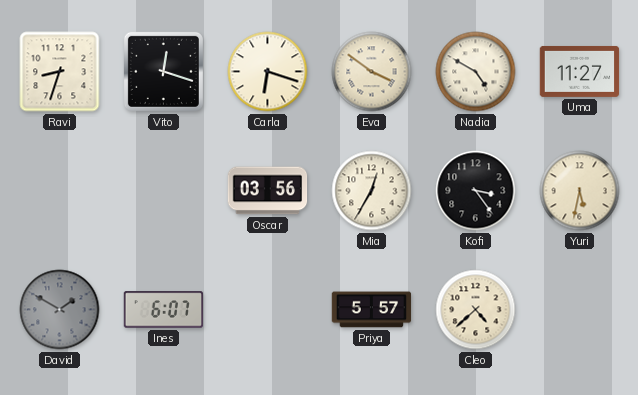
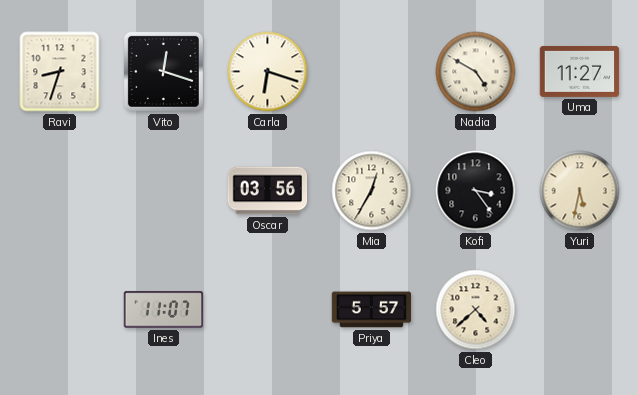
Eva: 3:51 -> none
David: 1:50 -> none
Ines: 6:07 -> 11:07
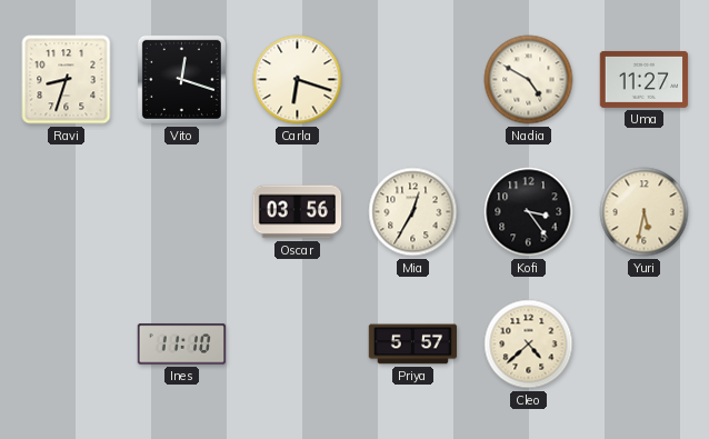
Ines: 11:07 -> 11:10
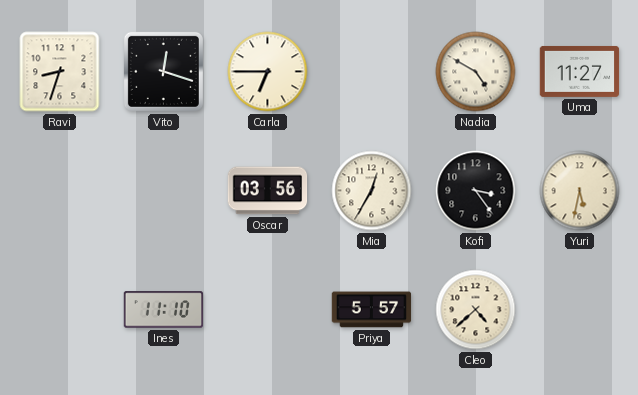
Carla: 6:18 -> 6:45
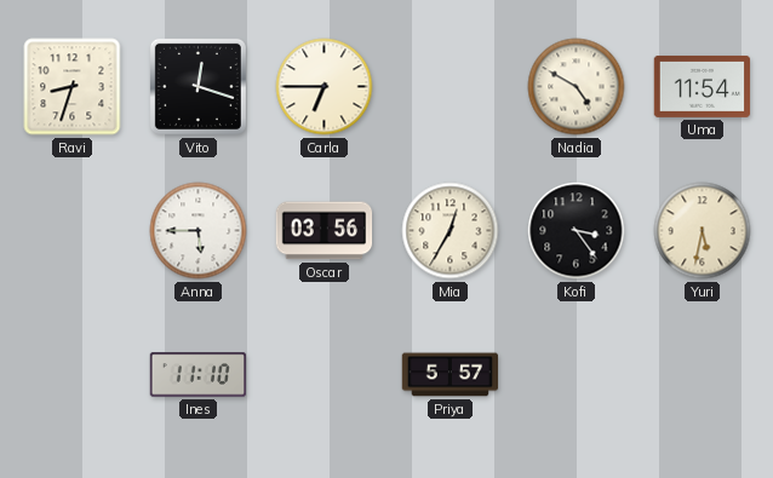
Uma: 11:27 -> 11:54
Anna: none -> 5:45
Cleo: 4:38 -> none
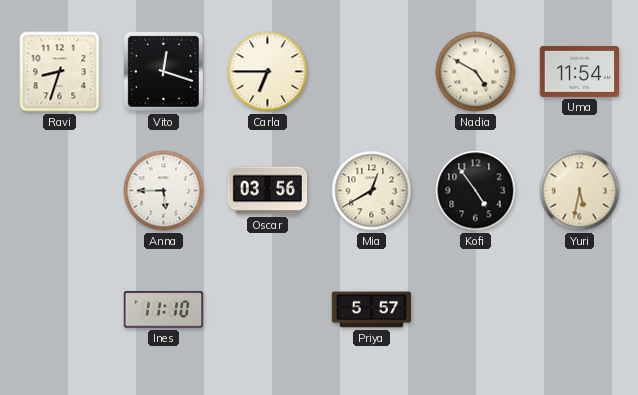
Mia: 12:35 -> 12:40
Kofi: 3:24 -> 4:54
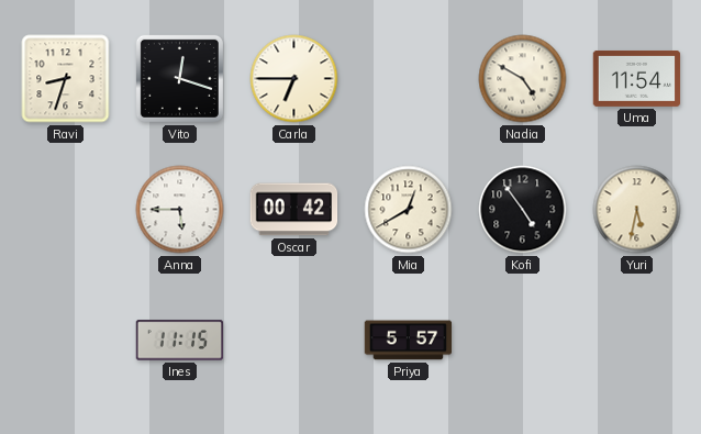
Oscar: 03:56 -> 00:42
Ines: 11:10 -> 11:15
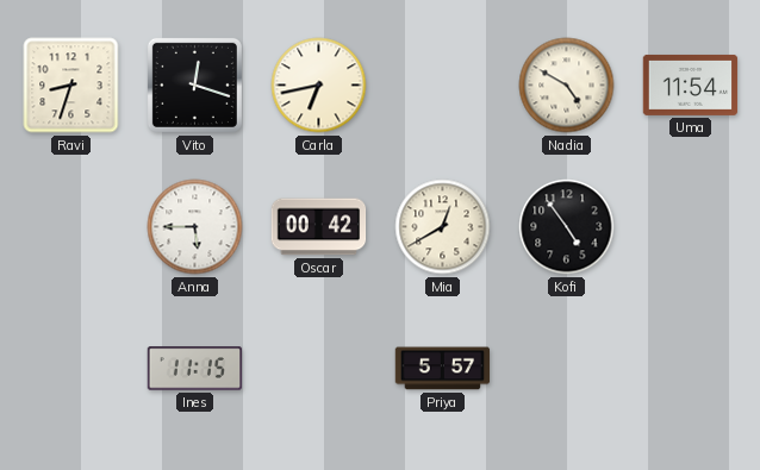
Carla: 6:45 -> 6:43
Yuri: 5:32 -> none
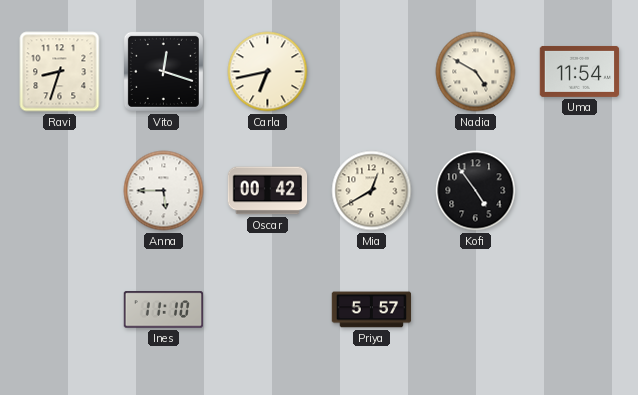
Ines: 11:15 -> 11:10
